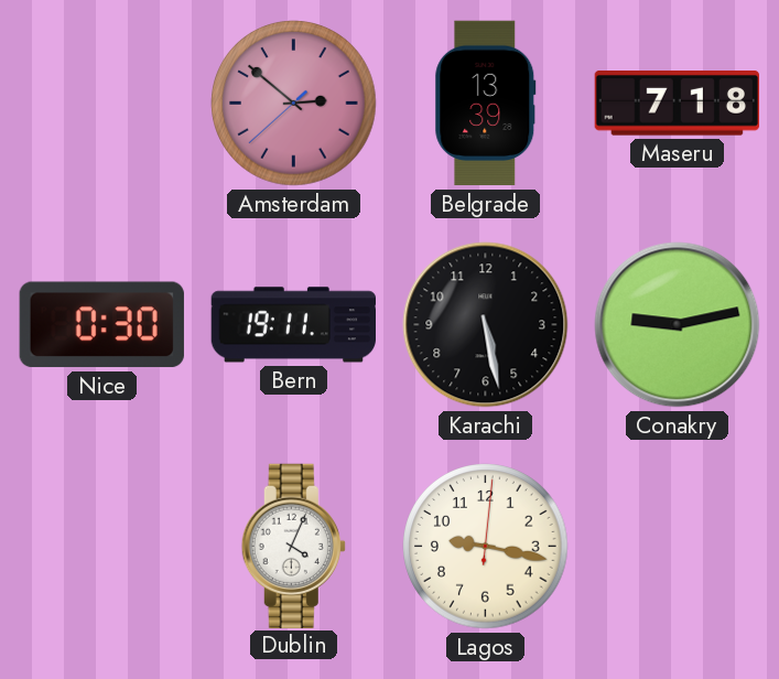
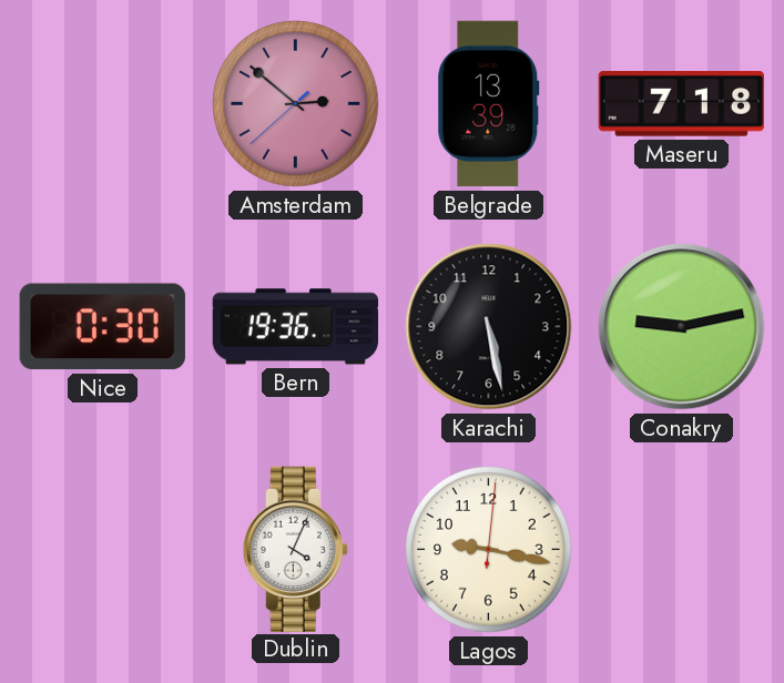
Bern: 19:11 -> 19:36
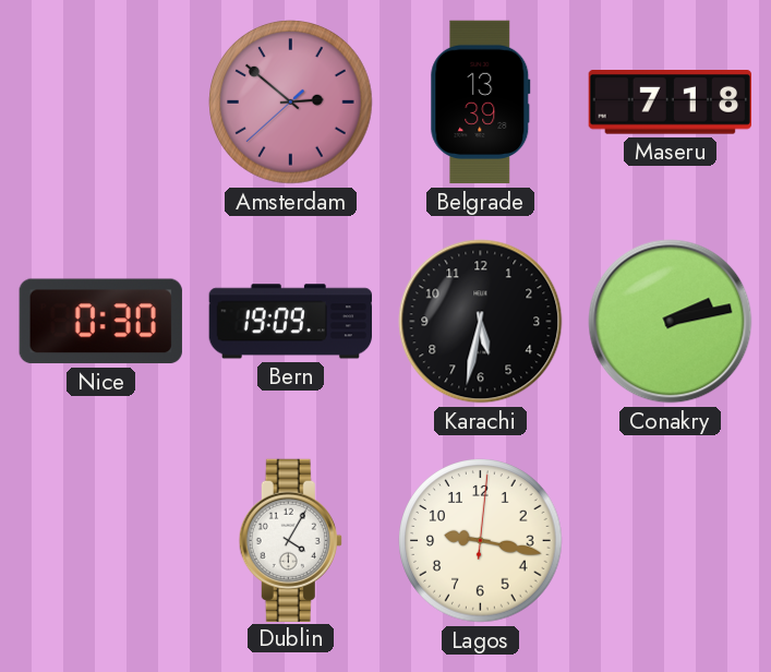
Bern: 19:36 -> 19:09
Karachi: 5:28 -> 5:32
Conakry: 9:13 -> 2:13
Dublin: 4:04 -> 4:05
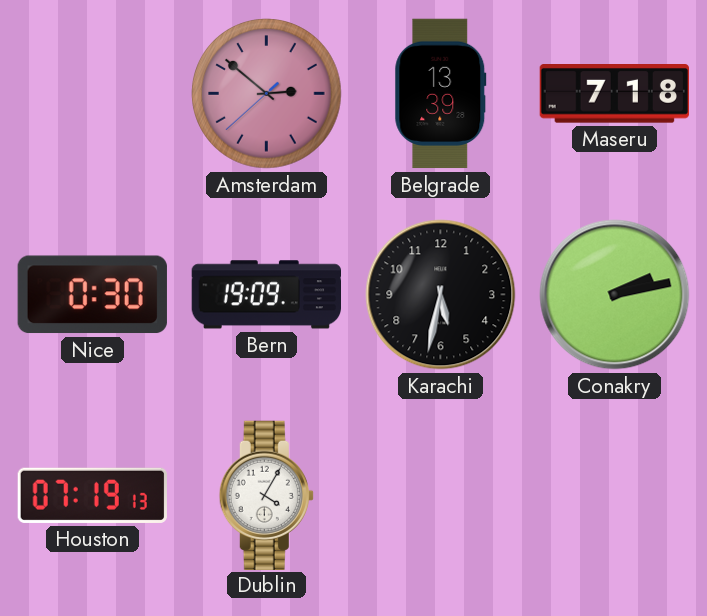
Houston: none -> 07:19
Lagos: 9:17 -> none
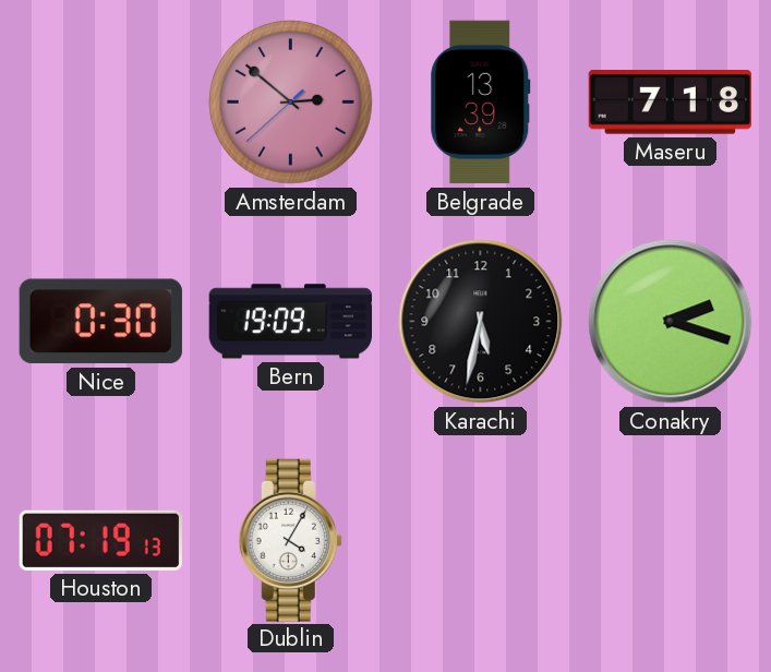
Conakry: 2:13 -> 2:18
